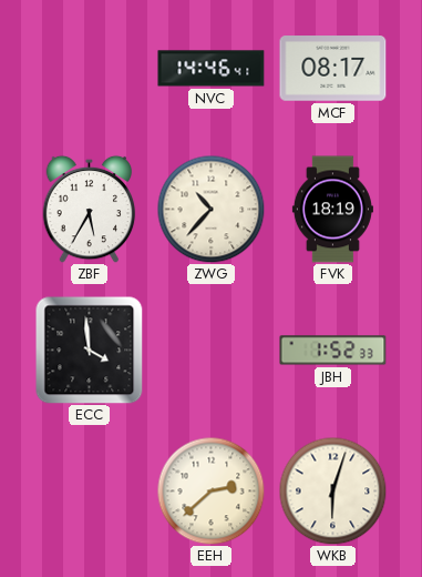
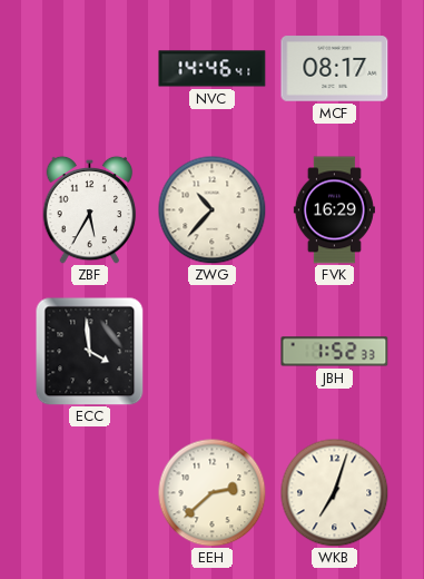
FVK: 18:19 -> 16:29
WKB: 6:03 -> 7:03
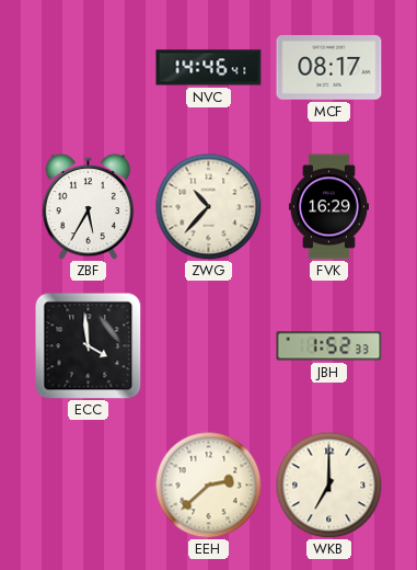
WKB: 7:03 -> 7:00
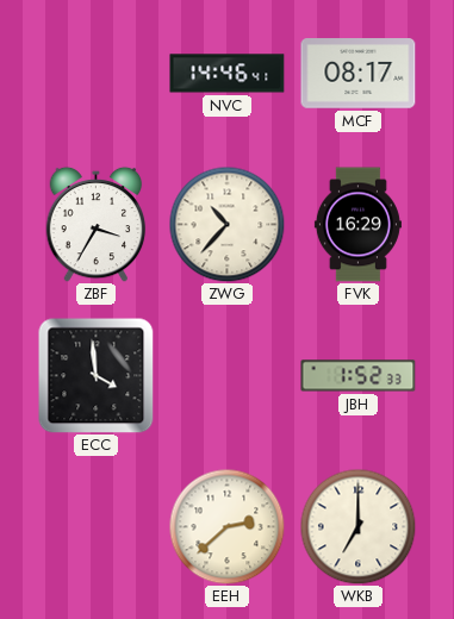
ZBF: 5:35 -> 3:35
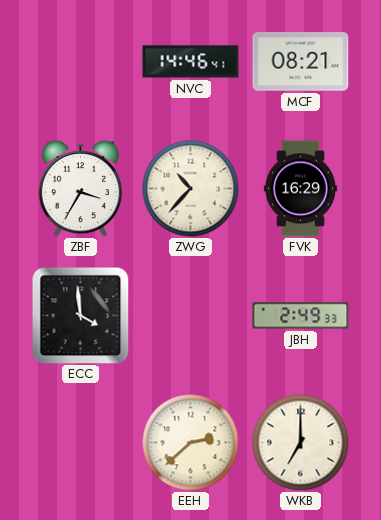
MCF: 08:17 -> 08:21
JBH: 1:52 -> 2:49
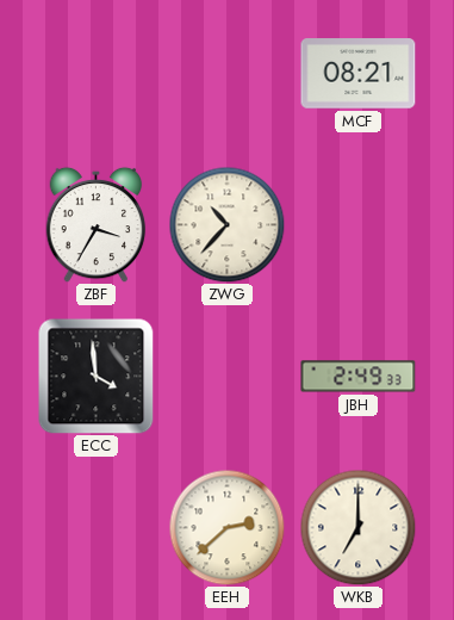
NVC: 14:46 -> none
FVK: 16:29 -> none
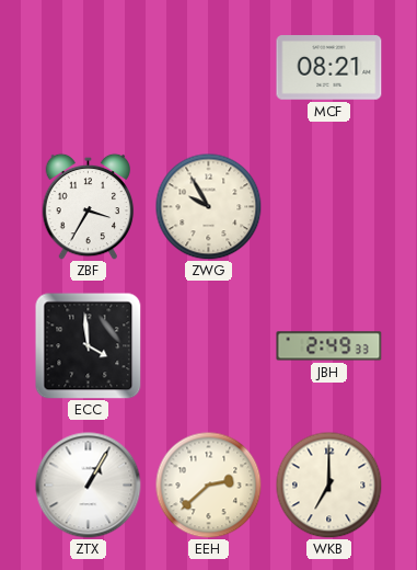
ZWG: 10:37 -> 9:55
ZTX: none -> 1:05
